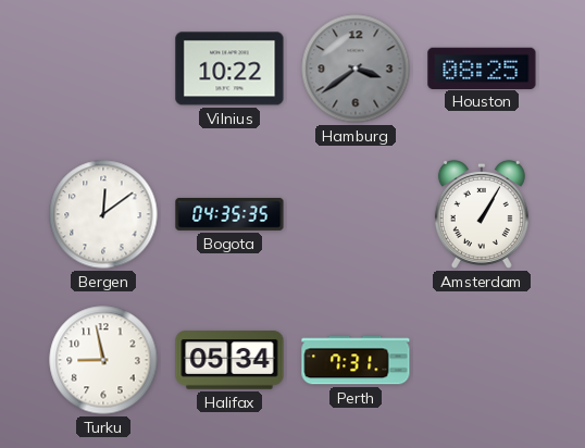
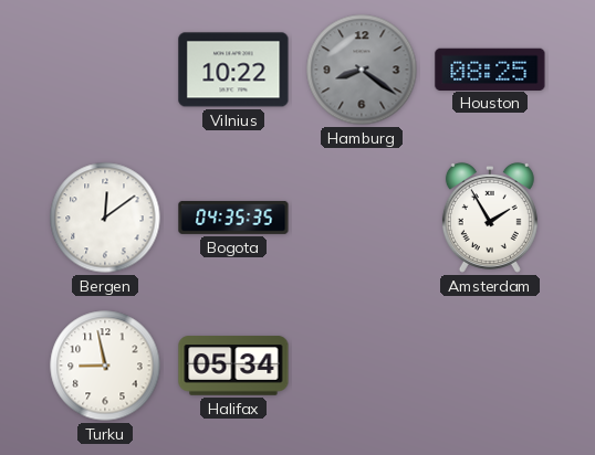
Hamburg: 3:39 -> 8:21
Amsterdam: 1:05 -> 1:55
Perth: 7:31 -> none
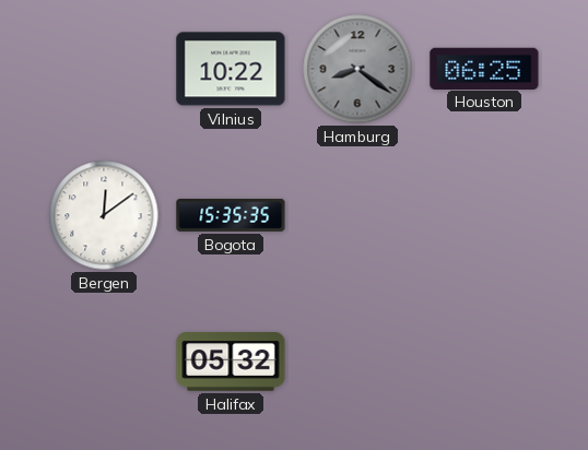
Houston: 08:25 -> 06:25
Bogota: 04:35 -> 15:35
Amsterdam: 1:55 -> none
Turku: 8:58 -> none
Halifax: 05:34 -> 05:32
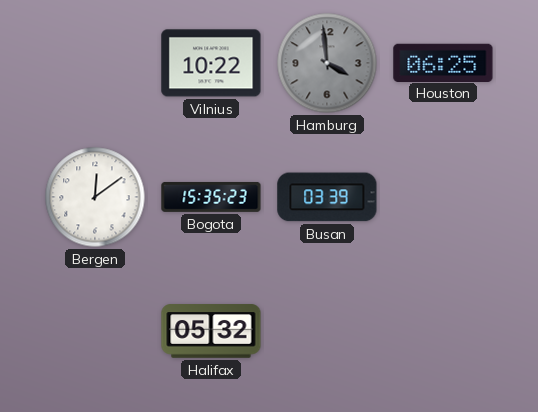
Hamburg: 8:21 -> 3:59
Bogota: 15:35:35 -> 15:35:23
Busan: none -> 03:39
